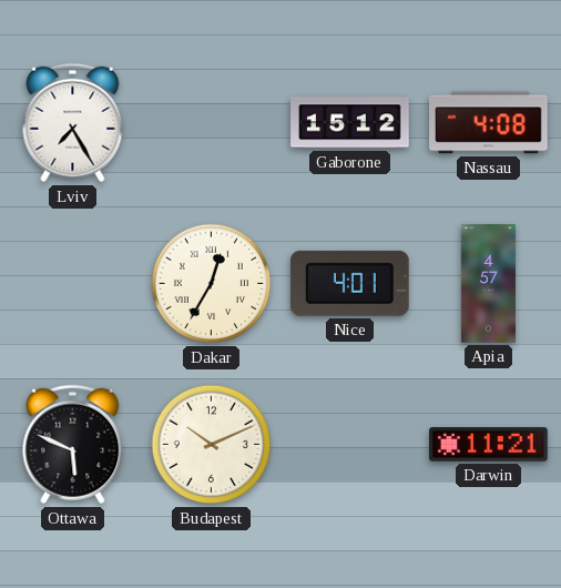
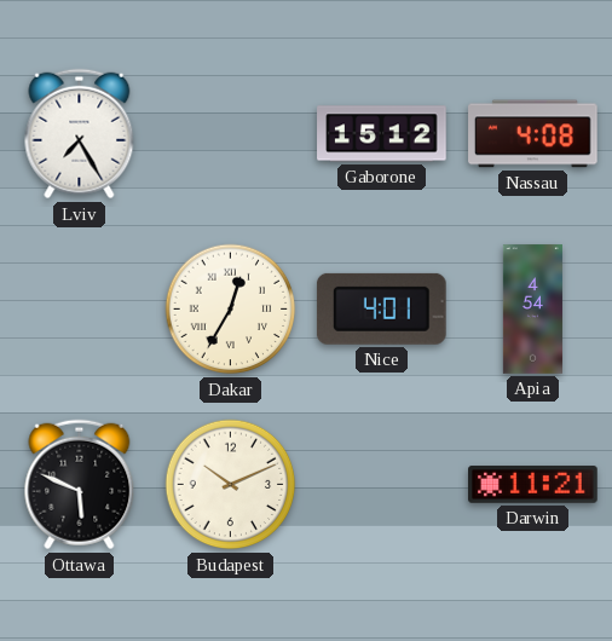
Apia: 4:57 -> 4:54
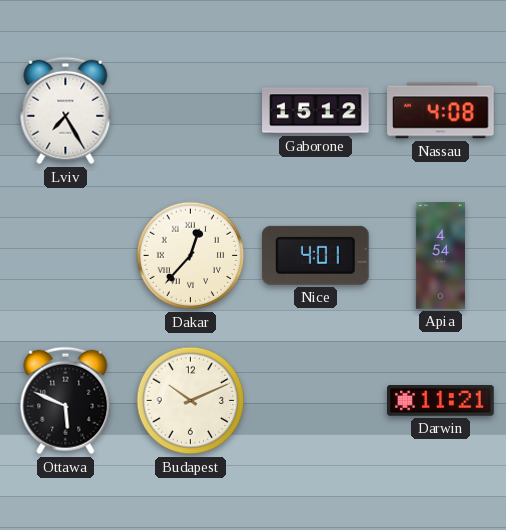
Dakar: 12:35 -> 12:37
